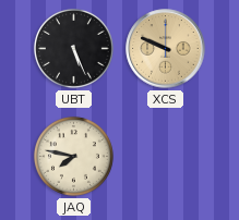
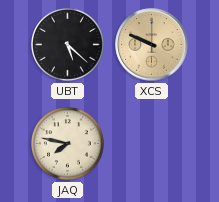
UBT: 5:26 -> 5:22
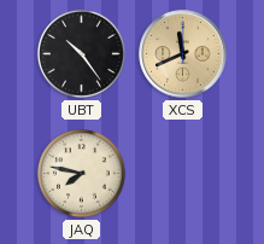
UBT: 5:22 -> 10:24
XCS: 9:49 -> 11:41
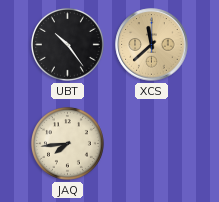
XCS: 11:41 -> 11:38
JAQ: 7:47 -> 7:44
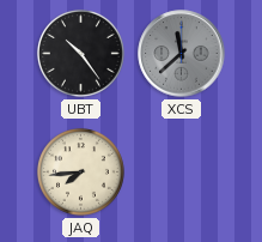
XCS dial: champagne -> grey
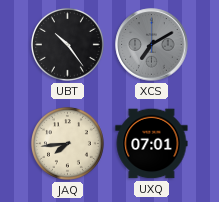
XCS: 11:38 -> 7:10
UXQ: none -> 07:01
